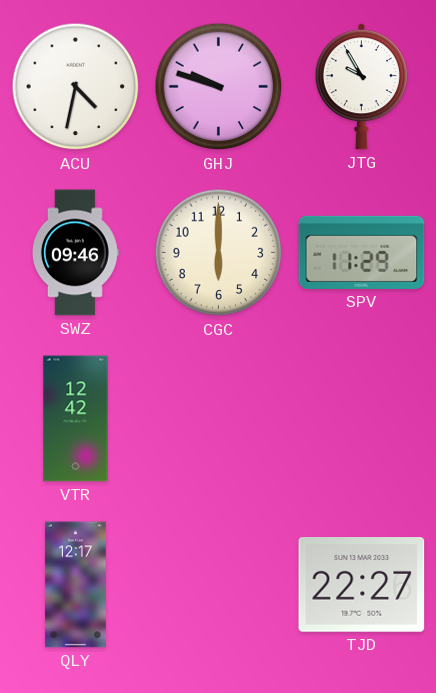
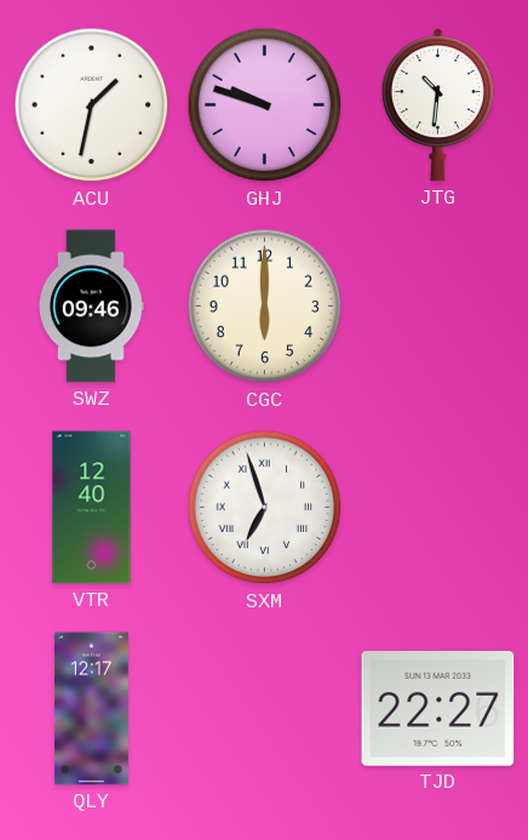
ACU: 4:32 -> 1:32
JTG: 9:55 -> 10:31
SPV: 11:29 -> none
VTR: 12:42 -> 12:40
SXM: none -> 6:57
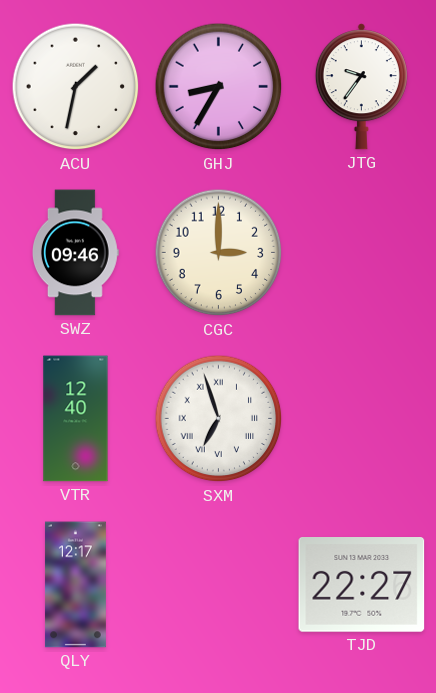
GHJ: 9:48 -> 8:35
JTG: 10:31 -> 9:36
CGC: 6:00 -> 3:00
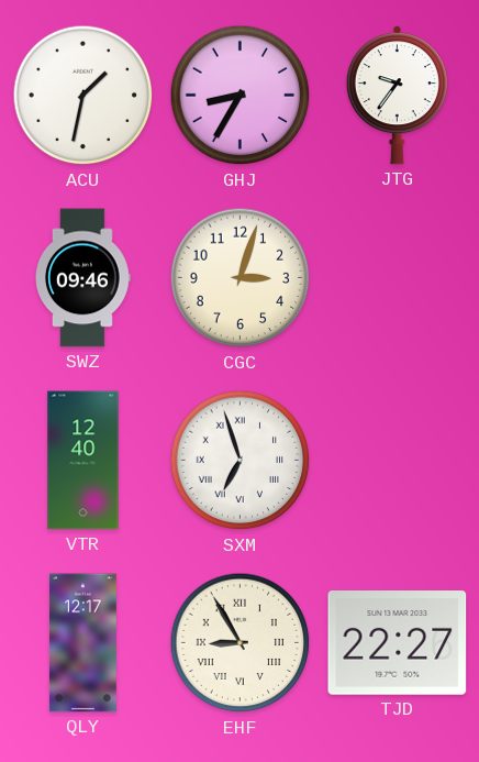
CGC: 3:00 -> 3:03
EHF: none -> 8:55
